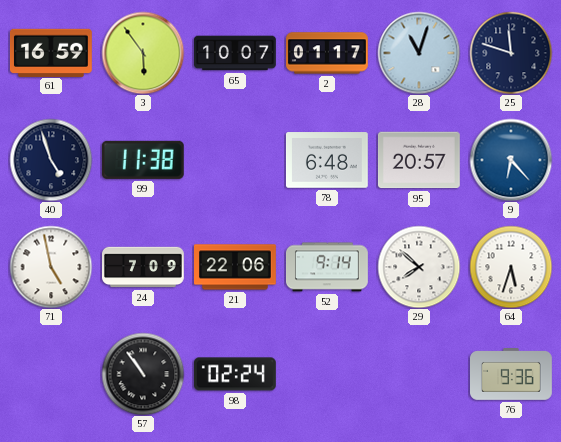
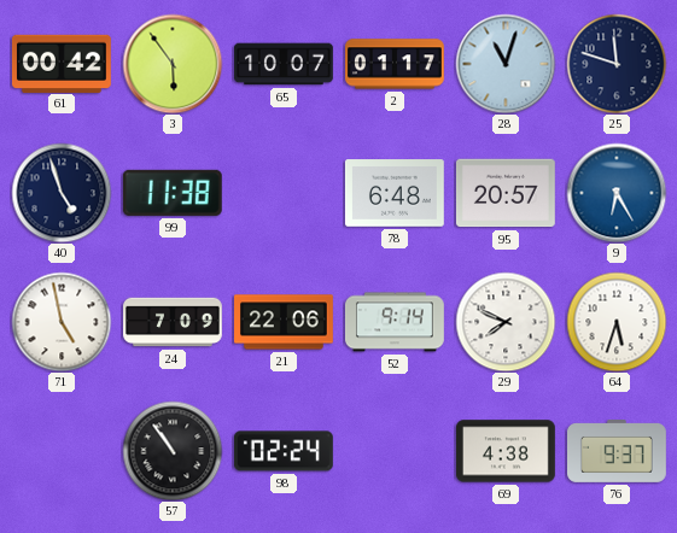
61: 16:59 -> 00:42
9: 6:23 -> 6:25
29: 7:52 -> 7:49
69: none -> 4:38
76: 9:36 -> 9:37
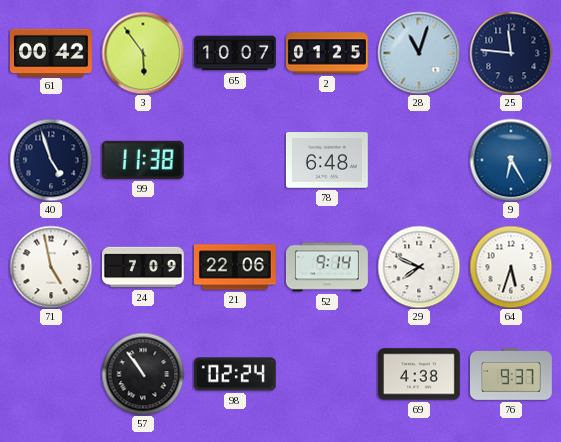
2: 01:17 -> 01:25
25: 11:48 -> 11:46
95: 20:57 -> none
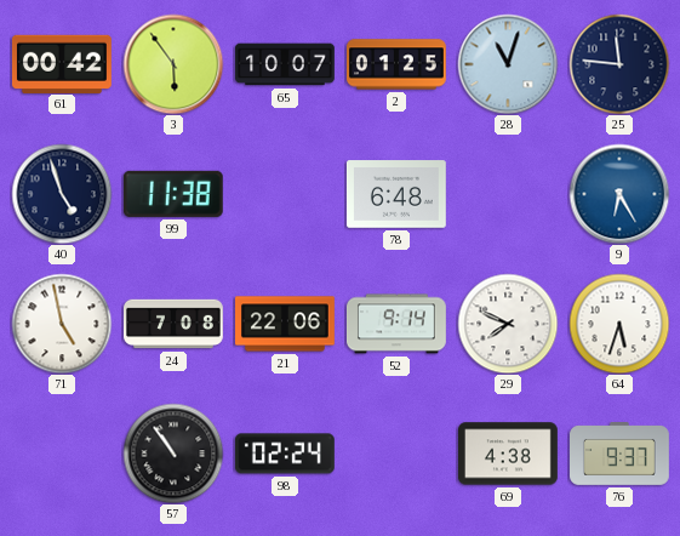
24: 7:09 -> 7:08
